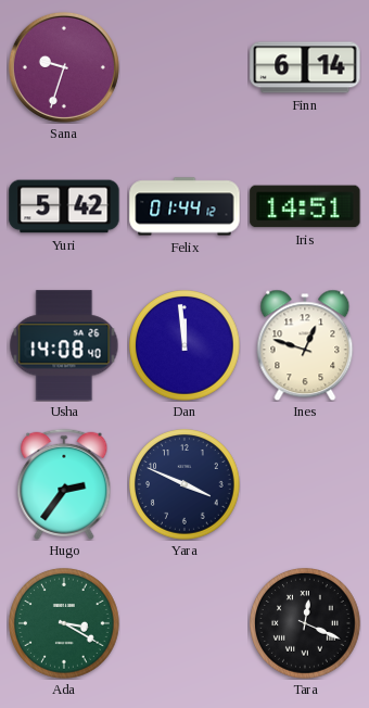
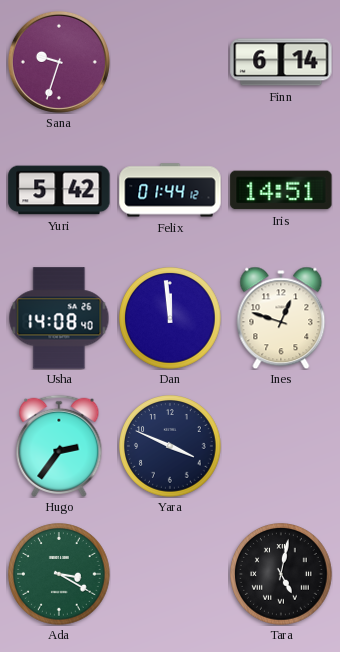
Tara: 12:19 -> 5:02
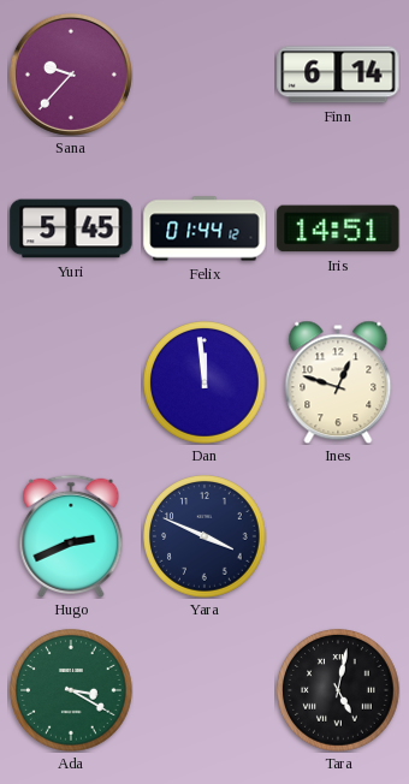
Sana: 9:33 -> 9:37
Yuri: 5:42 -> 5:45
Usha: 14:08 -> none
Hugo: 2:36 -> 2:41
